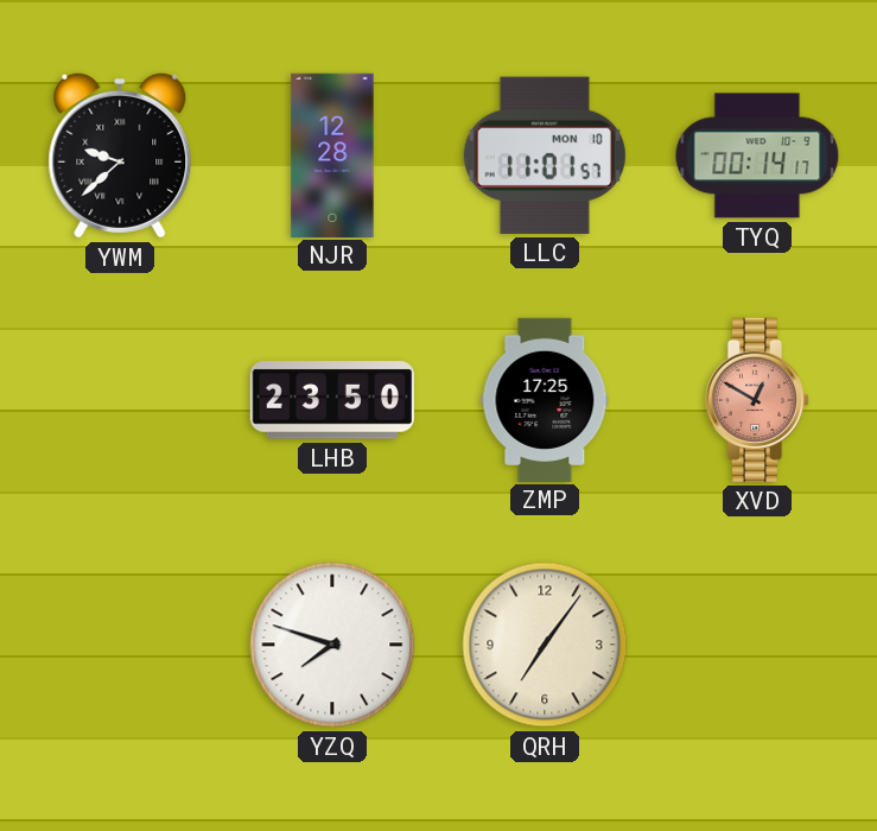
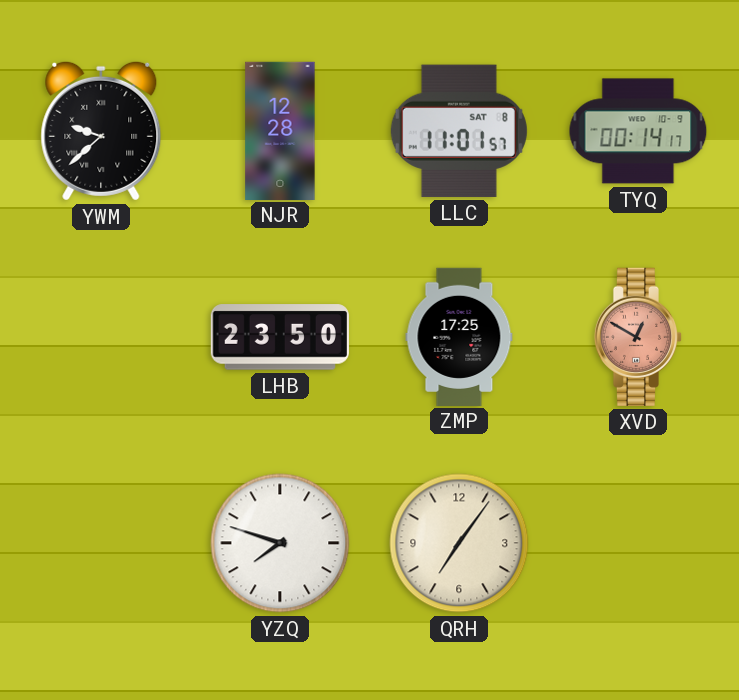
LLC date: MON 10 -> SAT 8
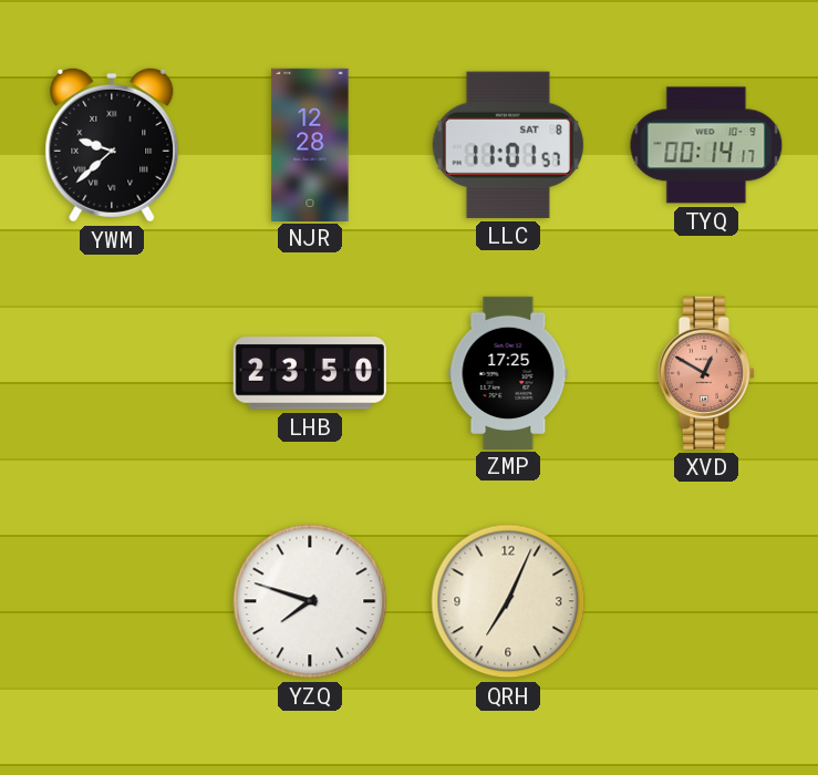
QRH: 7:06 -> 7:04
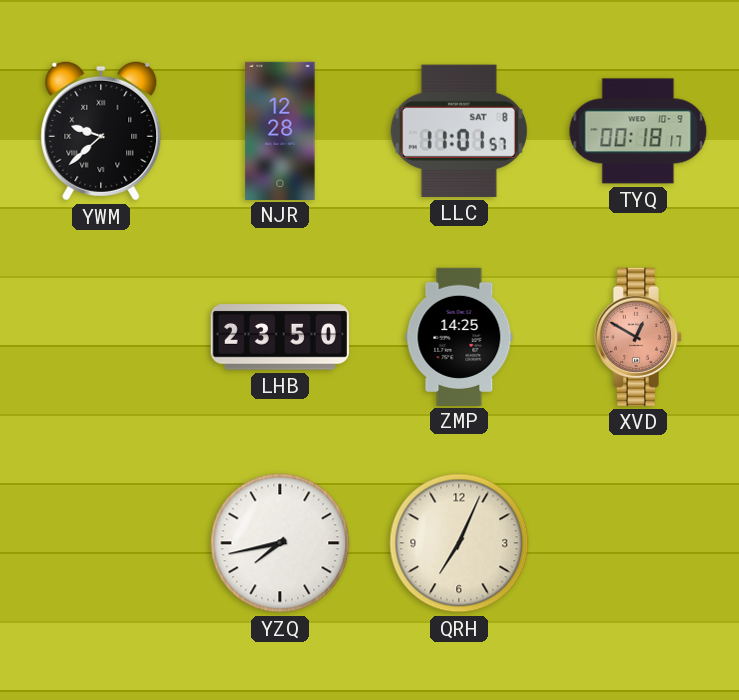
TYQ: 00:14 -> 00:18
ZMP: 17:25 -> 14:25
YZQ: 7:48 -> 7:43
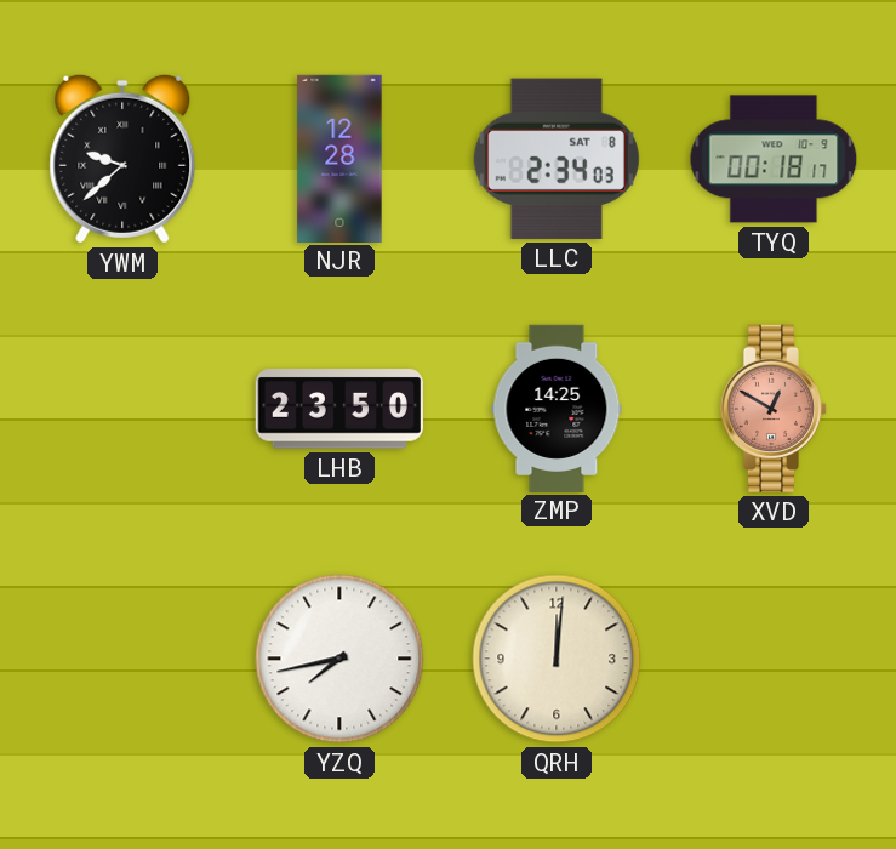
LLC: 11:01 -> 2:34
QRH: 7:04 -> 12:01
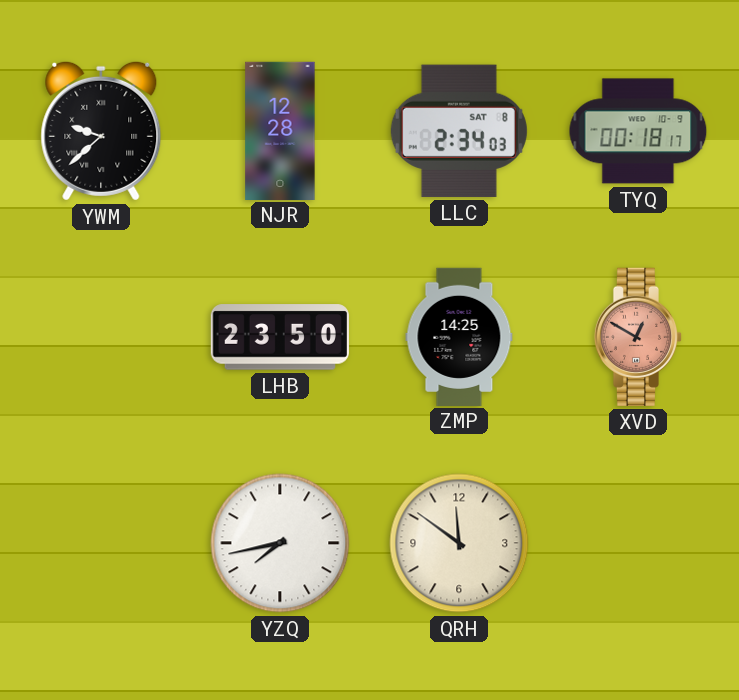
QRH: 12:01 -> 11:51
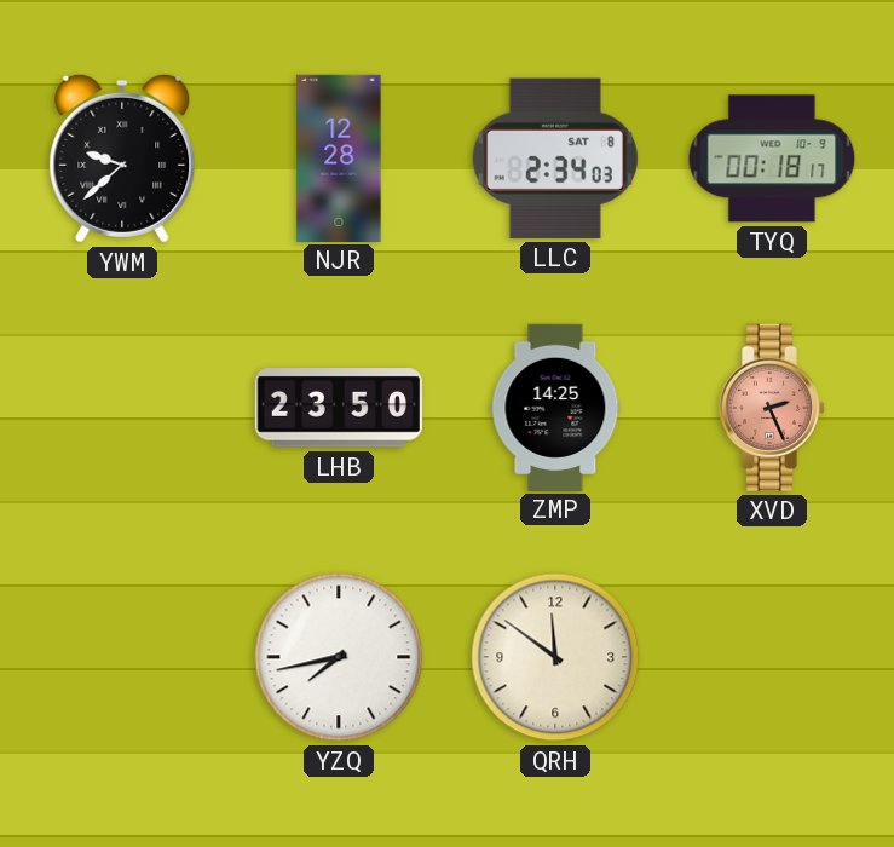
XVD: 12:50 -> 2:26
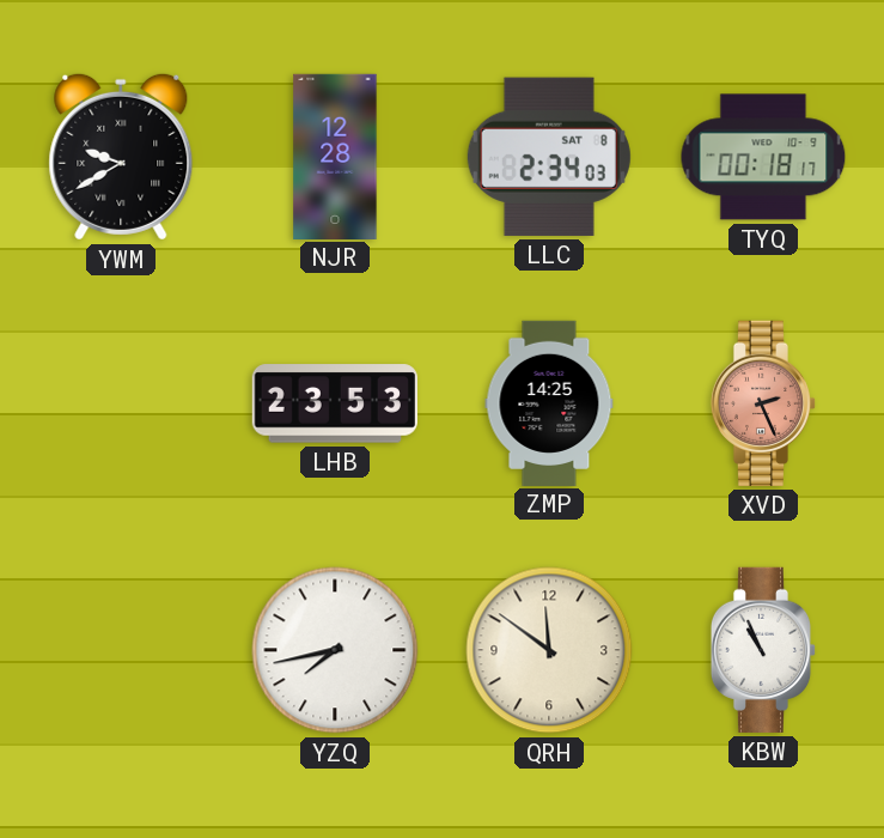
YWM: 9:38 -> 9:40
LHB: 23:50 -> 23:53
KBW: none -> 10:56
